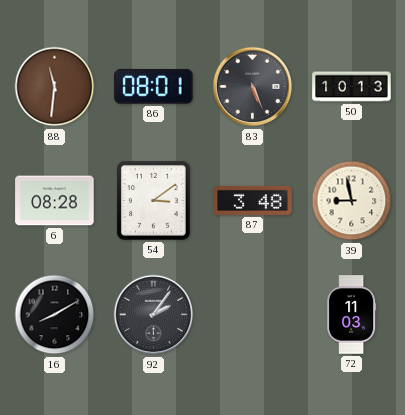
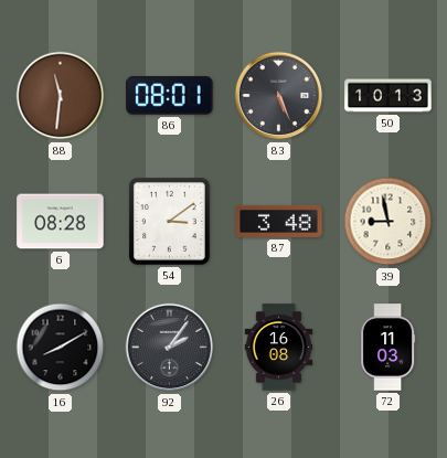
26: none -> 16:08
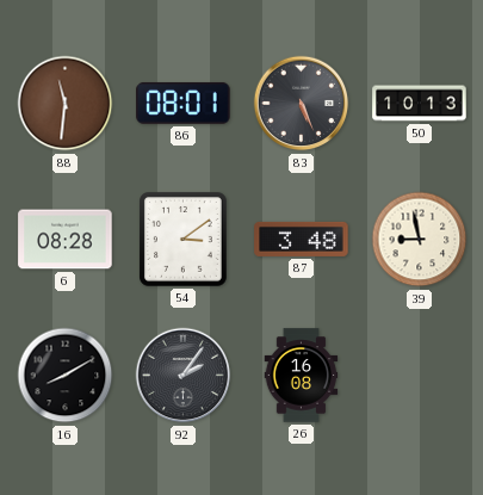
72: 11:03 -> none
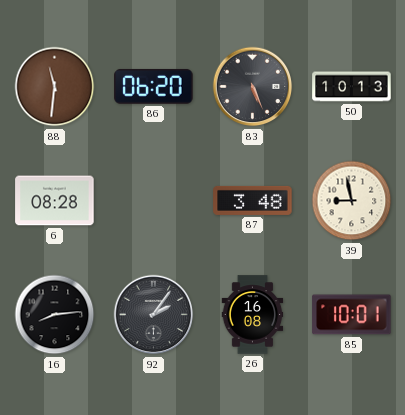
86: 08:01 -> 06:20
54: 3:09 -> none
16: 8:10 -> 8:14
85: none -> 10:01
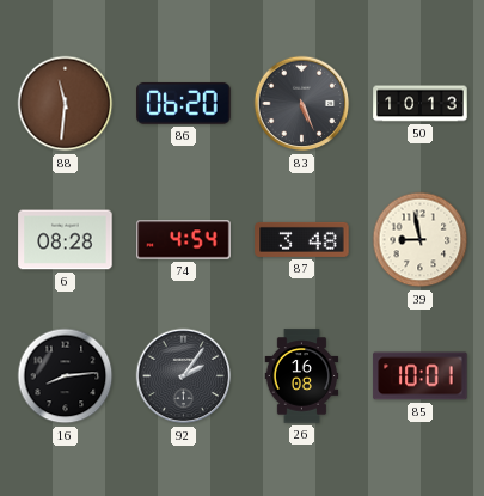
74: none -> 4:54
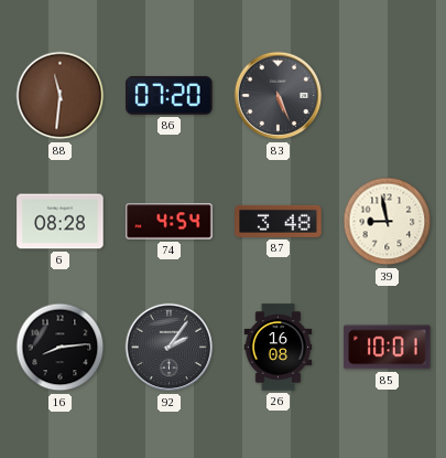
86: 06:20 -> 07:20
50: 10:13 -> none
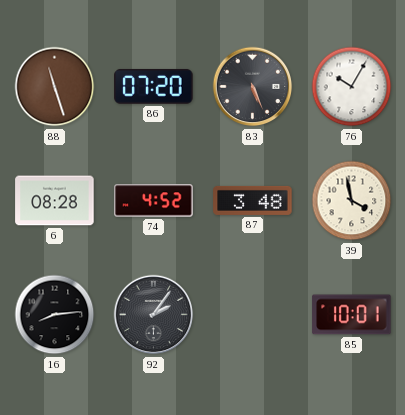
88: 11:31 -> 11:27
76: none -> 10:05
74: 4:54 -> 4:52
39: 8:58 -> 3:58
26: 16:08 -> none
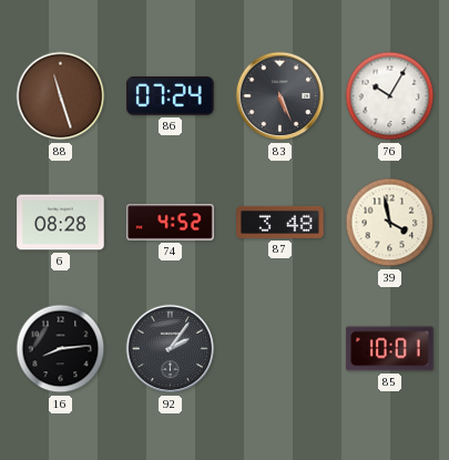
86: 07:20 -> 07:24
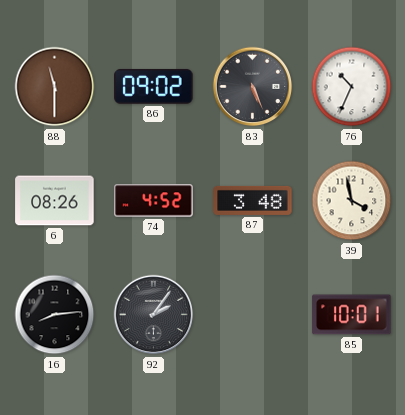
88: 11:27 -> 11:30
86: 07:24 -> 09:02
76: 10:05 -> 10:34
6: 08:28 -> 08:26
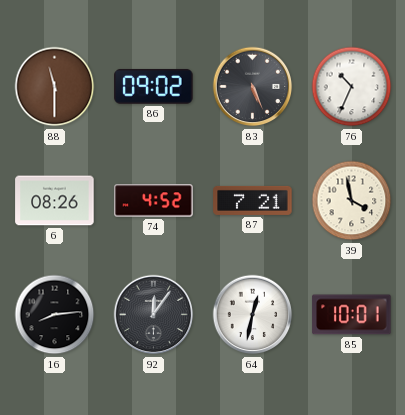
87: 3:48 -> 7:21
92: 2:06 -> 12:06
64: none -> 12:32
